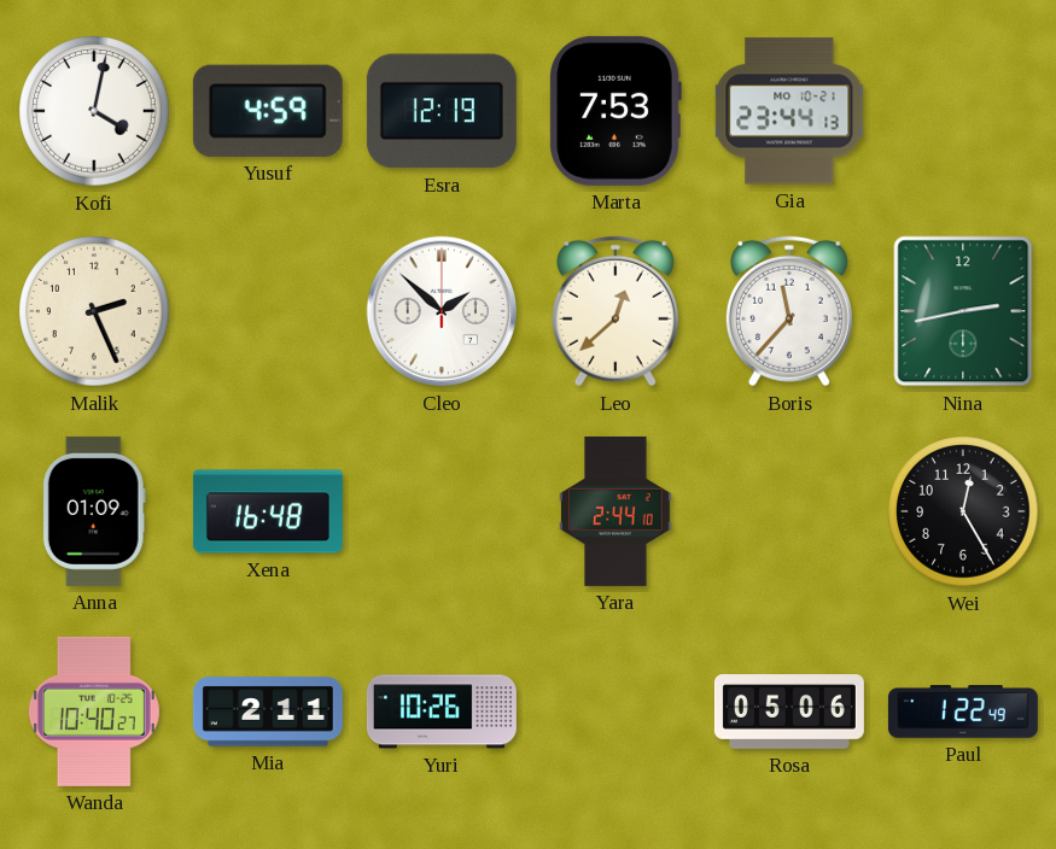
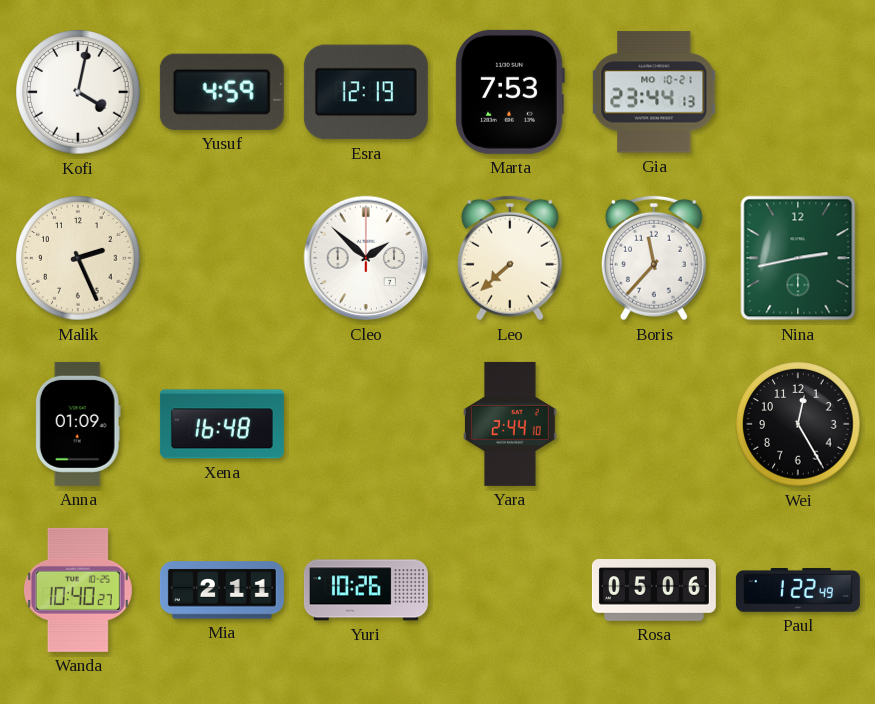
Leo: 12:38 -> 7:38
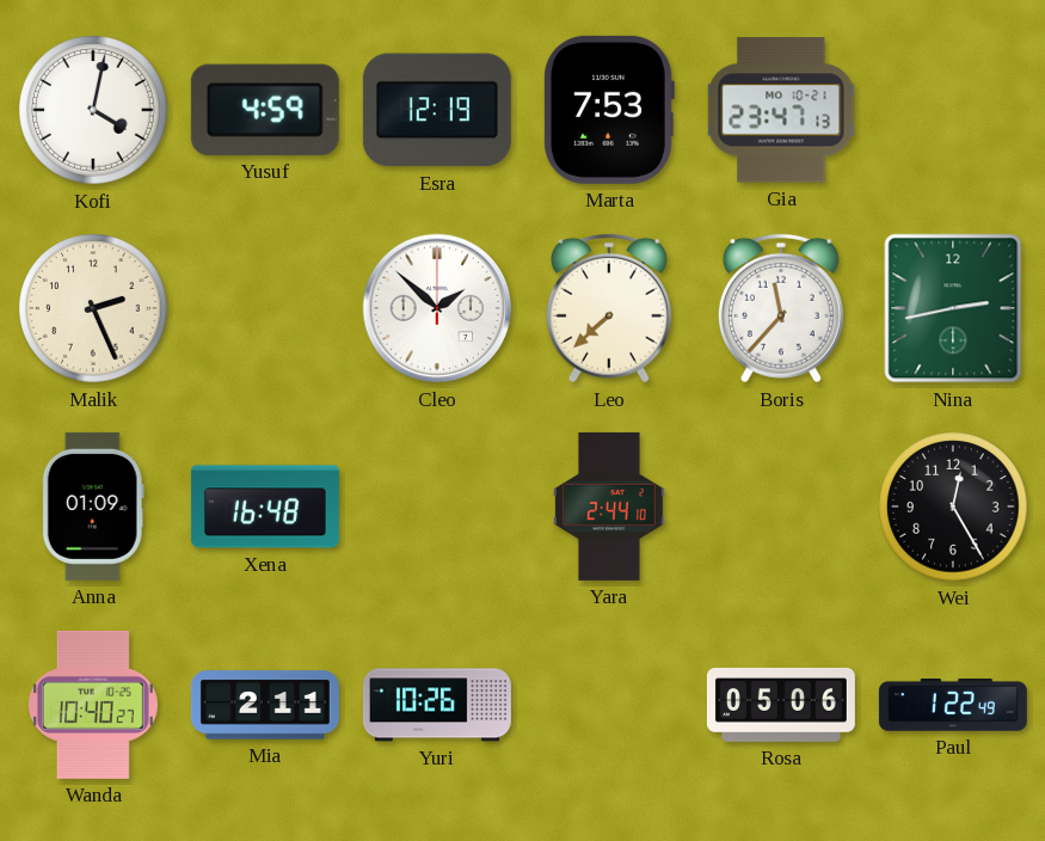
Gia: 23:44 -> 23:47
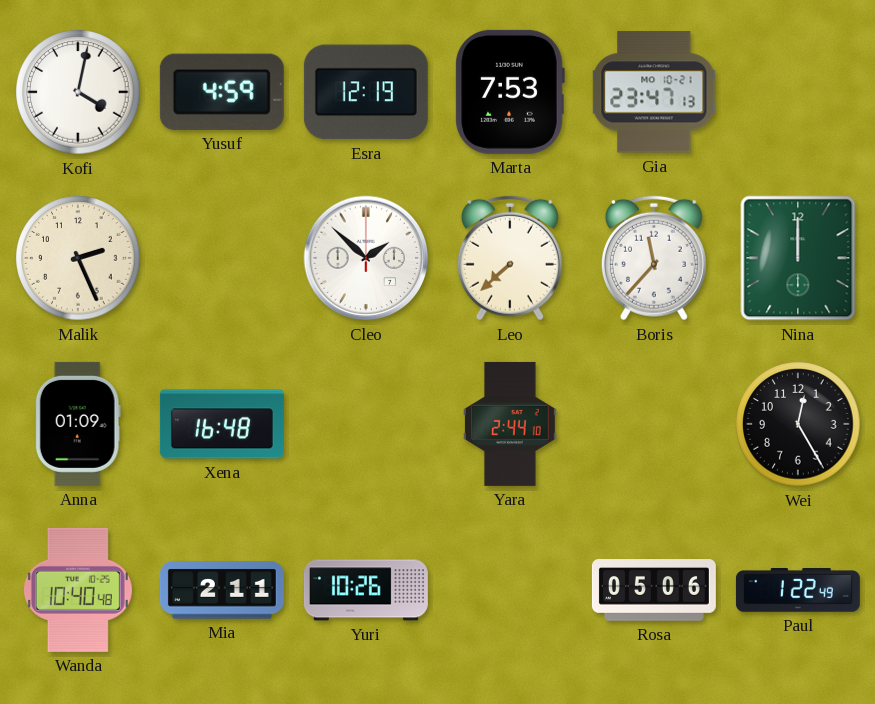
Nina: 2:43 -> 12:00
Wanda: 10:40:27 -> 10:40:48
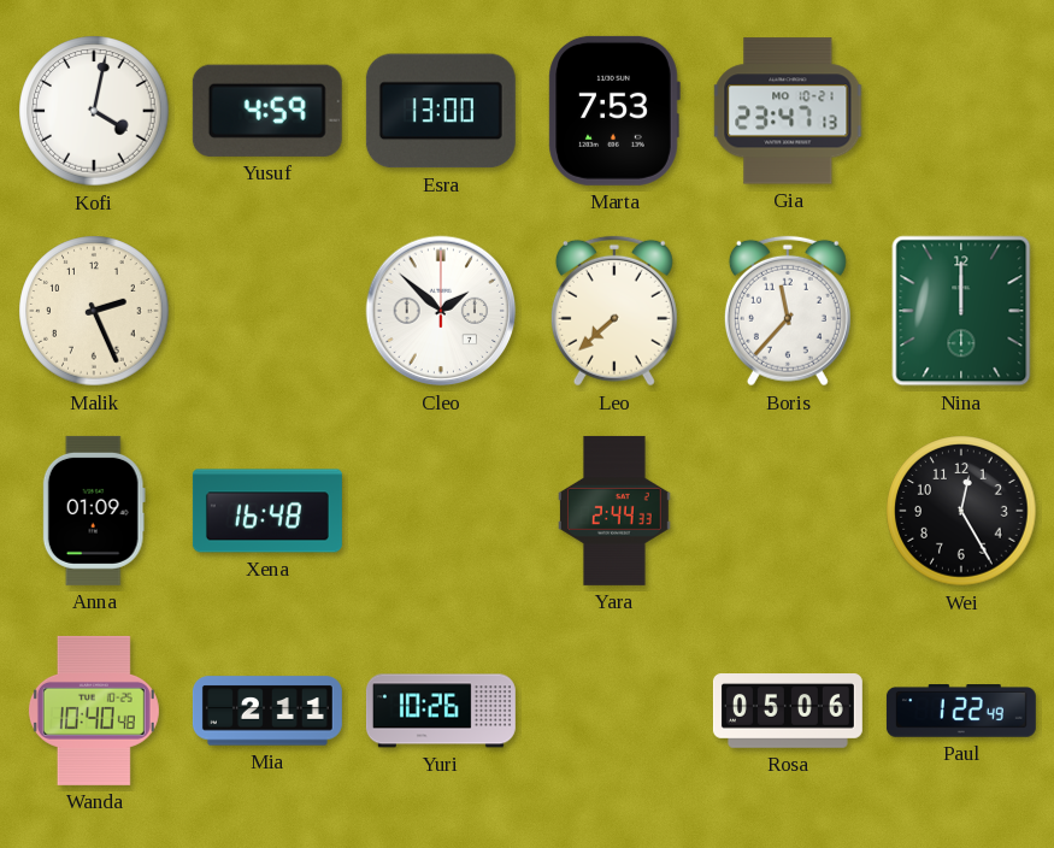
Esra: 12:19 -> 13:00
Yara: 2:44:10 -> 2:44:33
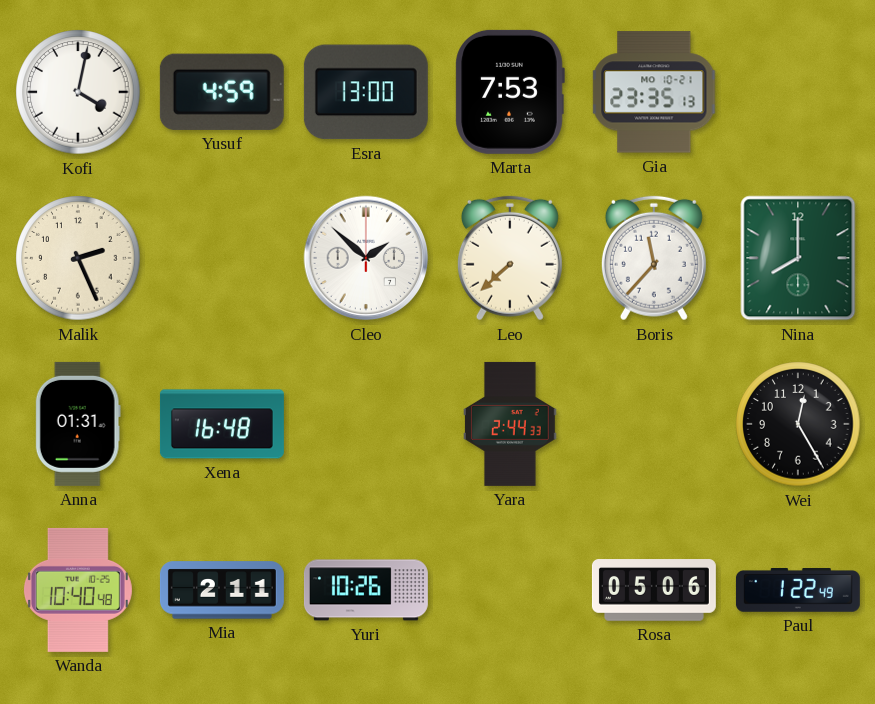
Gia: 23:47 -> 23:35
Nina: 12:00 -> 8:00
Anna: 01:09 -> 01:31
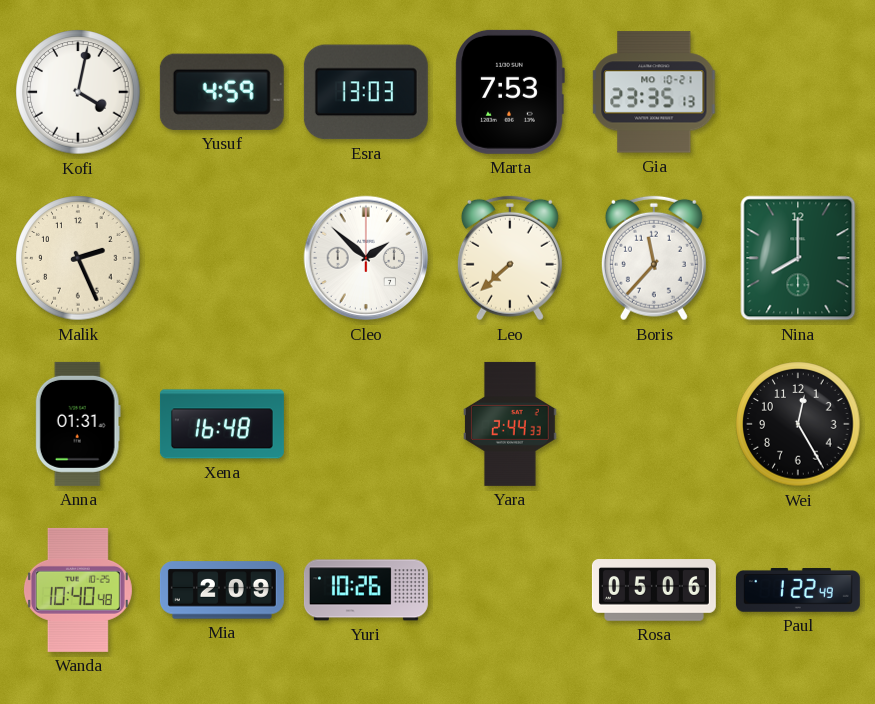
Esra: 13:00 -> 13:03
Mia: 2:11 -> 2:09
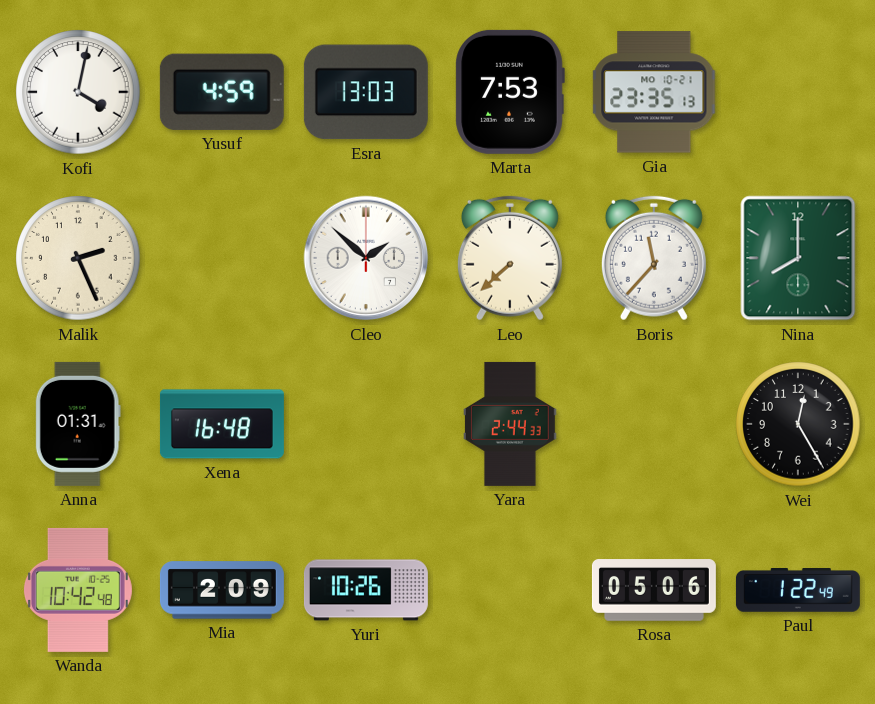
Wanda: 10:40 -> 10:42
